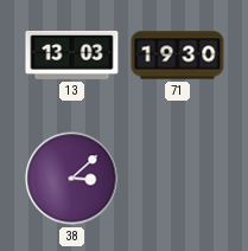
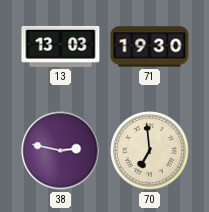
38: 3:08 -> 2:47
70: none -> 6:59
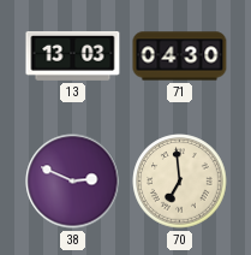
71: 19:30 -> 04:30
38: 2:47 -> 2:49
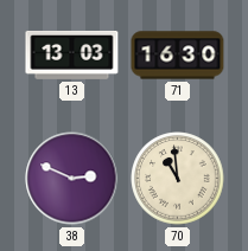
71: 04:30 -> 16:30
70: 6:59 -> 10:59
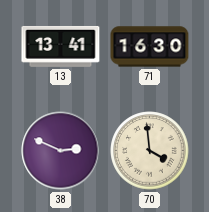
13: 13:03 -> 13:41
70: 10:59 -> 3:59
